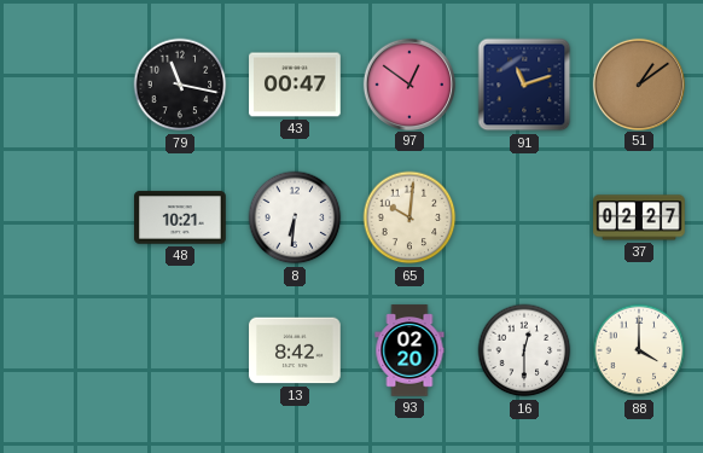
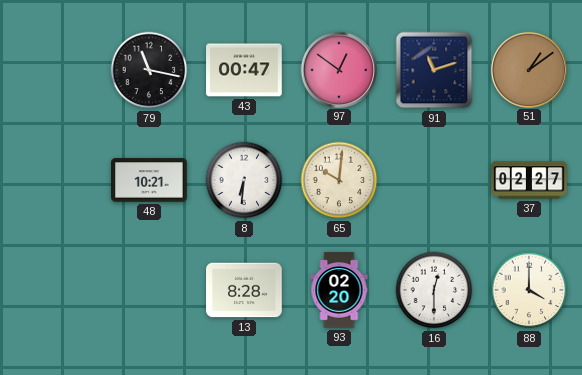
13: 8:42 -> 8:28
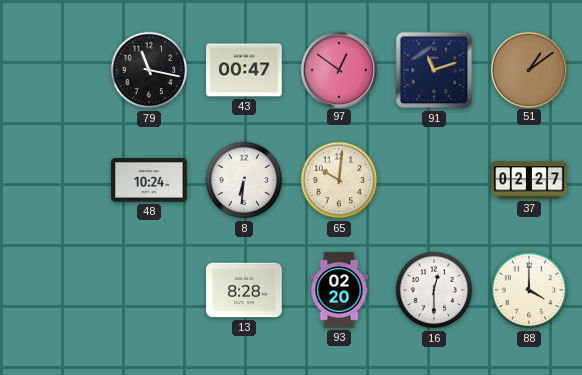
48: 10:21 -> 10:24
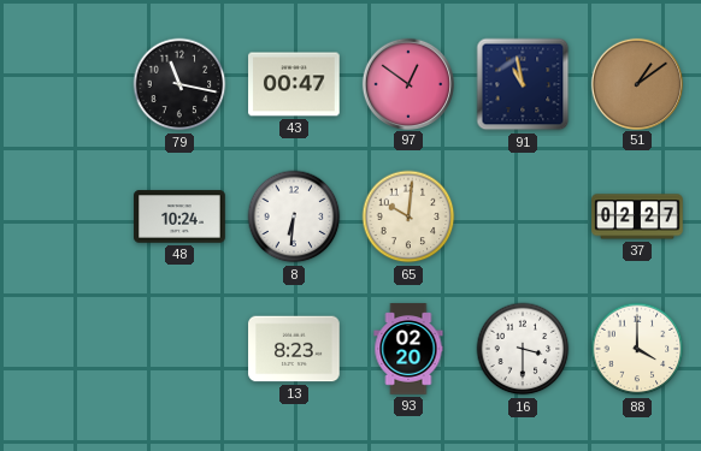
91: 11:12 -> 10:58
13: 8:28 -> 8:23
16: 12:30 -> 3:30
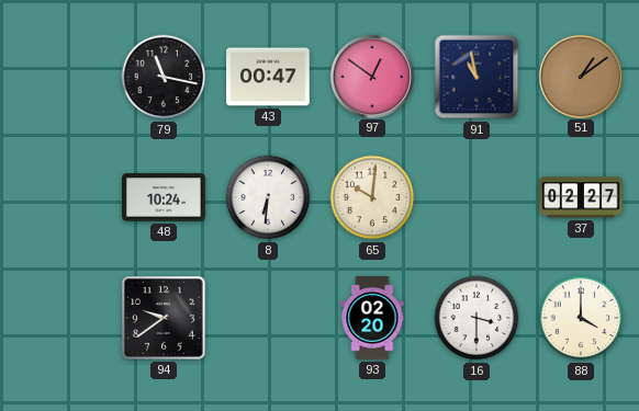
94: none -> 9:39
13: 8:23 -> none
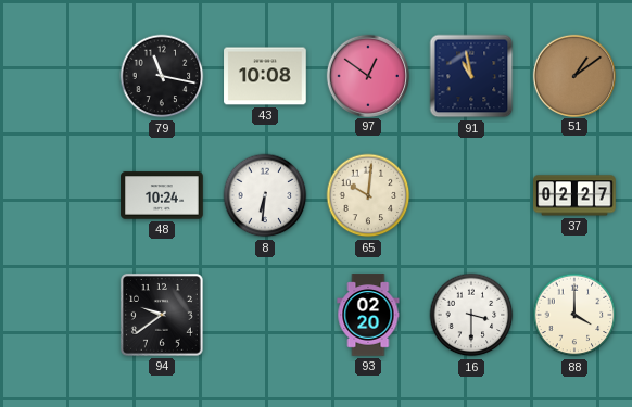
43: 00:47 -> 10:08
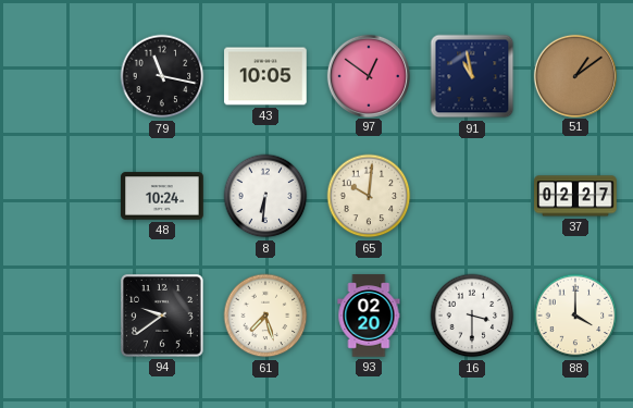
43: 10:08 -> 10:05
61: none -> 7:27
